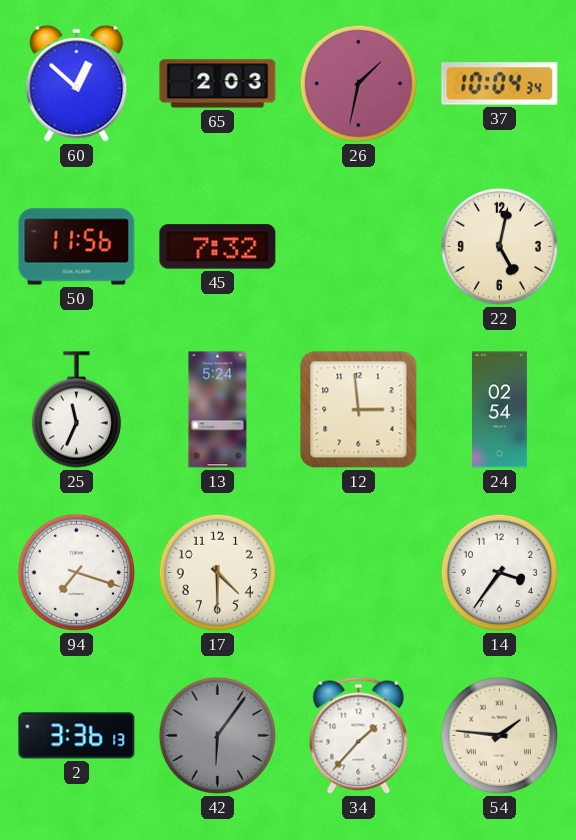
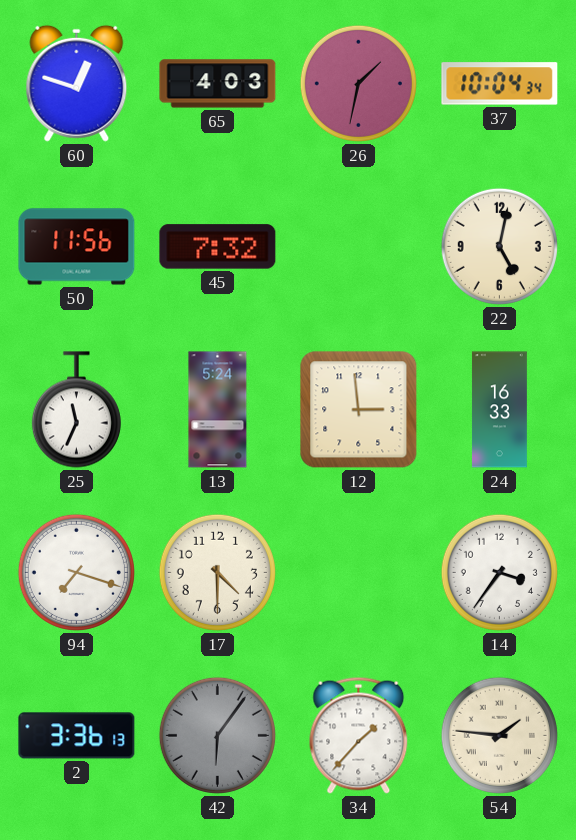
60: 12:52 -> 12:48
65: 2:03 -> 4:03
24: 02:54 -> 16:33
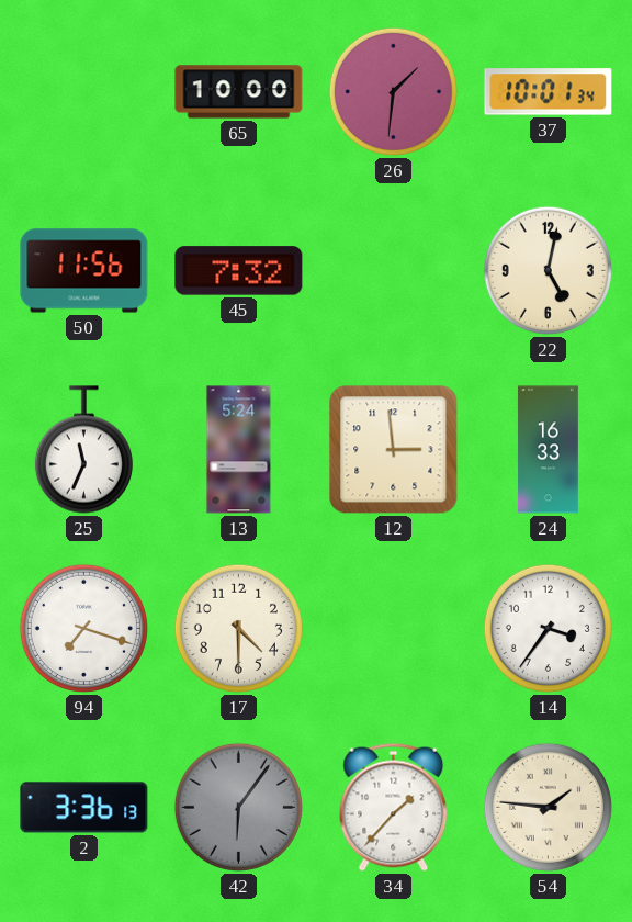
60: 12:48 -> none
65: 4:03 -> 10:00
26: 1:32 -> 1:31
37: 10:04 -> 10:01
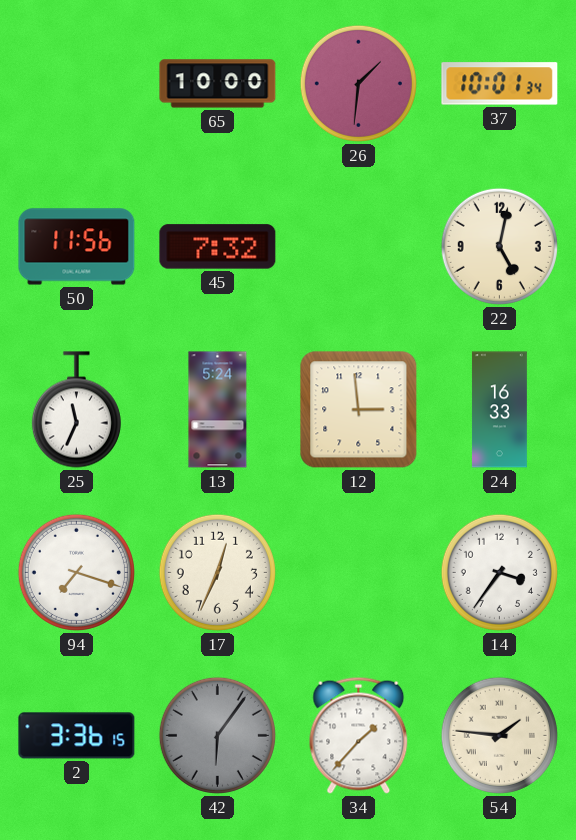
17: 4:30 -> 12:34
2: 3:36:13 -> 3:36:15
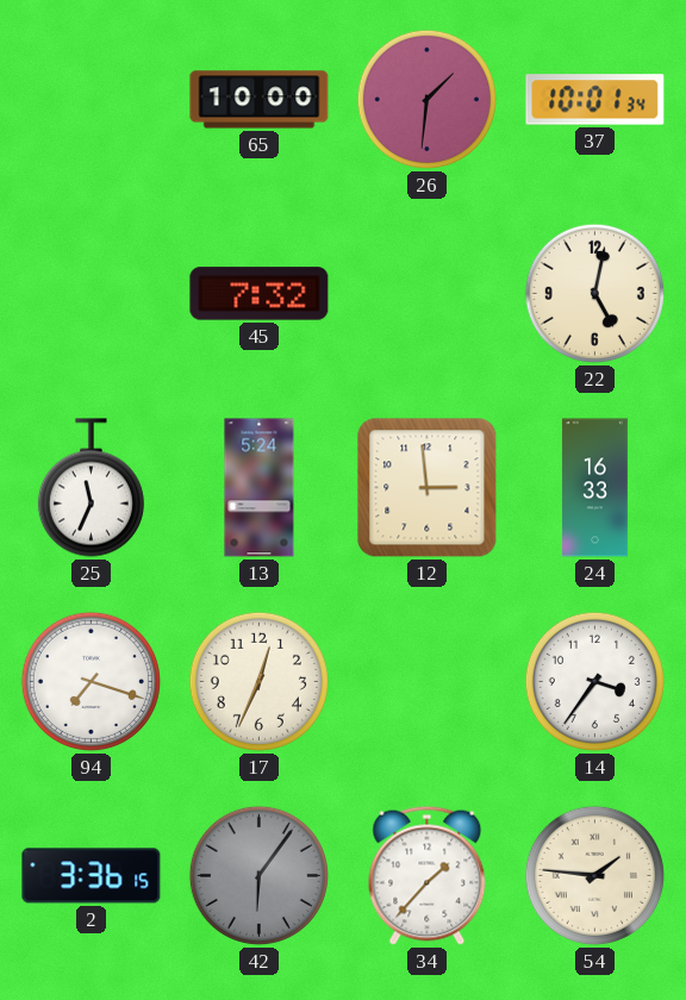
50: 11:56 -> none
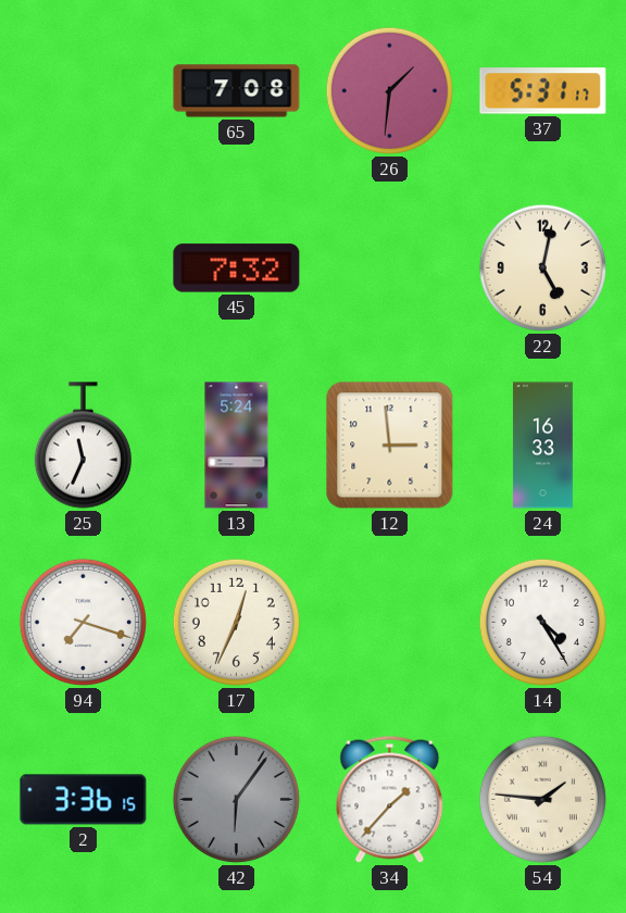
65: 10:00 -> 7:08
37: 10:01 -> 5:31
14: 3:36 -> 4:25
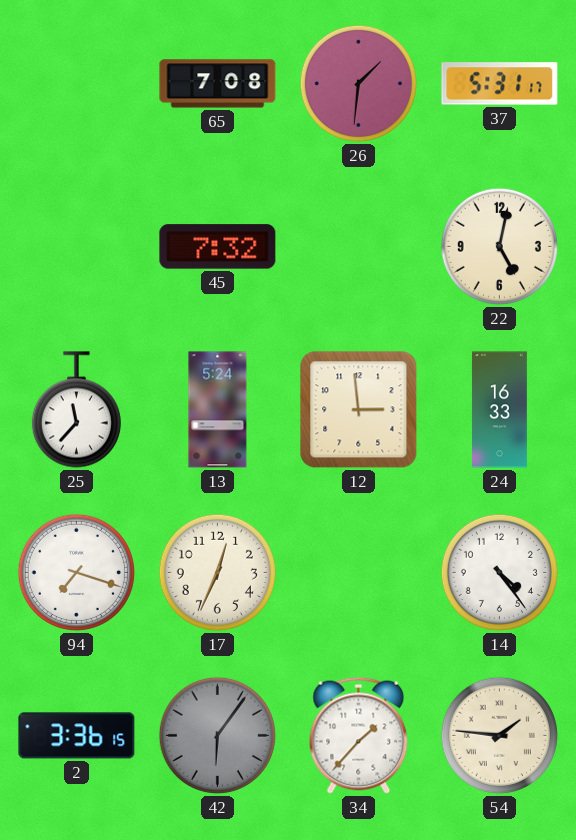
25: 11:34 -> 11:37
14: 4:25 -> 4:24
